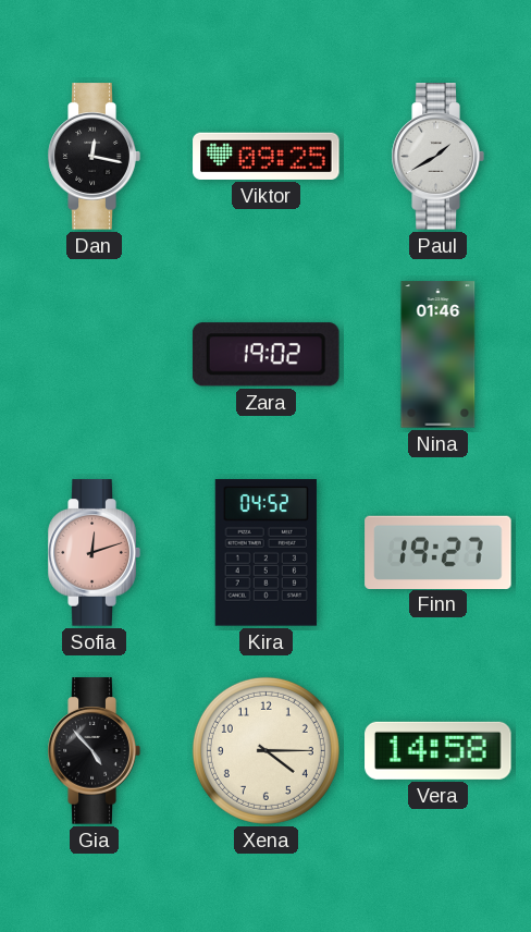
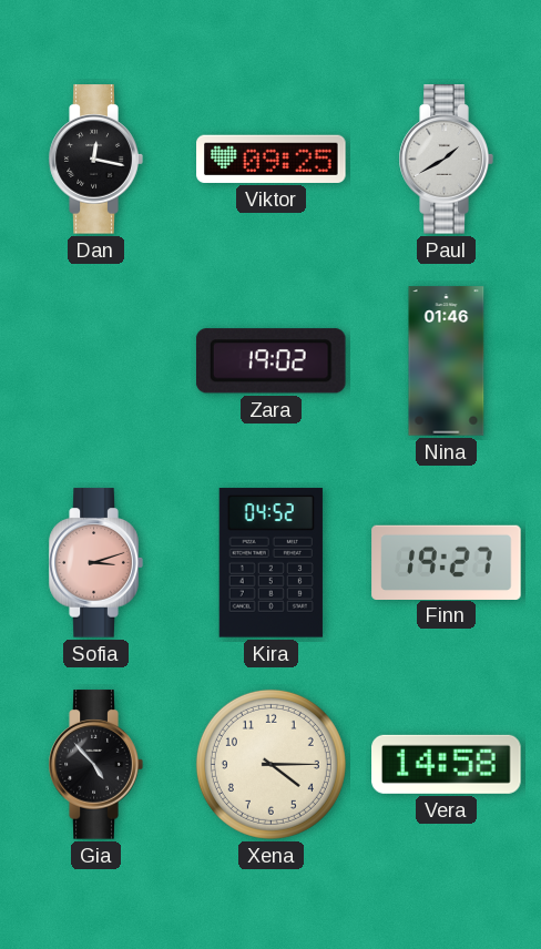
Sofia: 12:12 -> 3:12
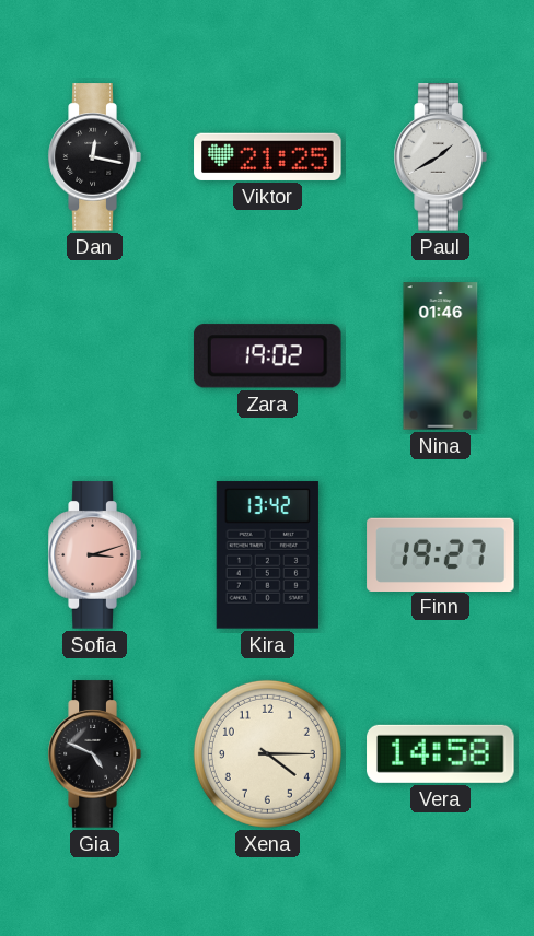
Viktor: 09:25 -> 21:25
Kira: 04:52 -> 13:42
Gia: 4:53 -> 4:49
